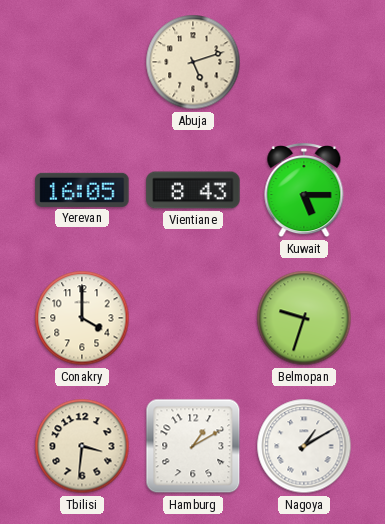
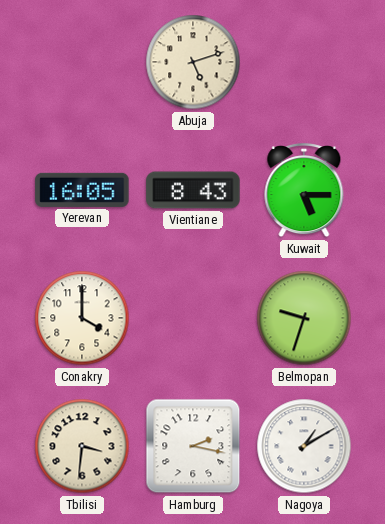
Hamburg: 1:10 -> 2:17
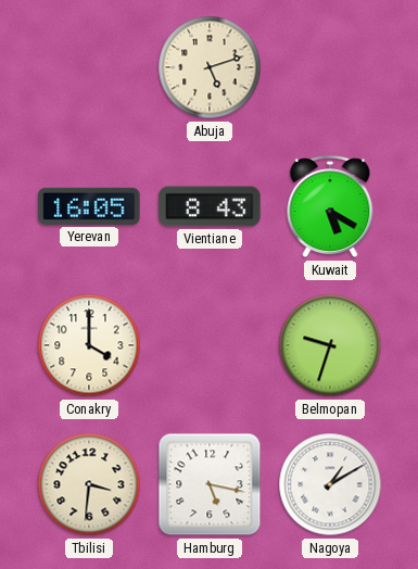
Kuwait: 5:15 -> 5:20
Hamburg: 2:17 -> 5:17
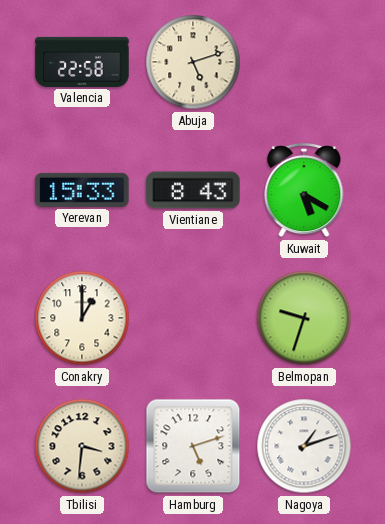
Valencia: none -> 22:58
Yerevan: 16:05 -> 15:33
Conakry: 4:00 -> 1:00
Hamburg: 5:17 -> 5:12
Nagoya: 1:10 -> 1:12
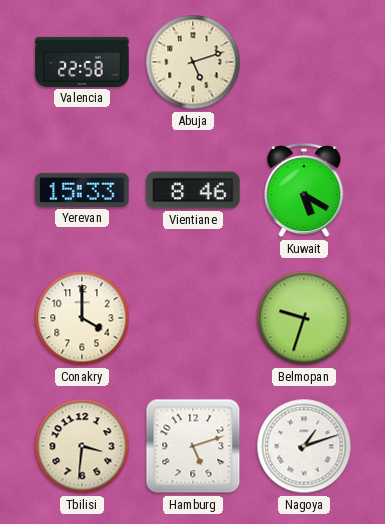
Vientiane: 8:43 -> 8:46
Conakry: 1:00 -> 4:00
